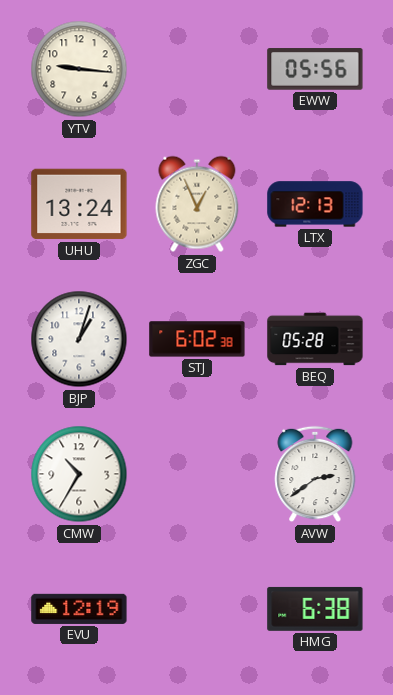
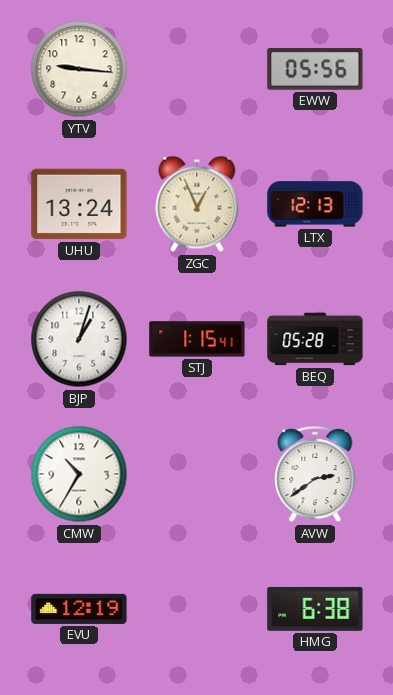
STJ: 6:02 -> 1:15
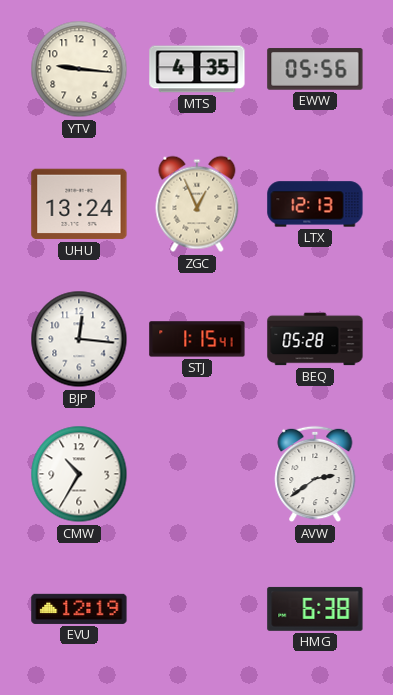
MTS: none -> 4:35
BJP: 1:03 -> 12:16
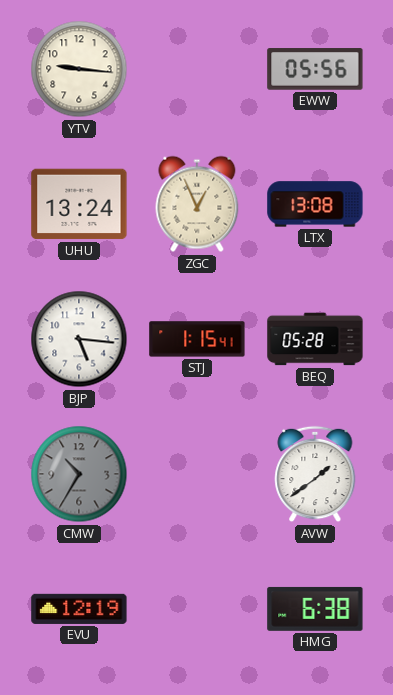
MTS: 4:35 -> none
LTX: 12:13 -> 13:08
BJP: 12:16 -> 5:16
CMW dial: white -> grey
AVW: 2:39 -> 1:39
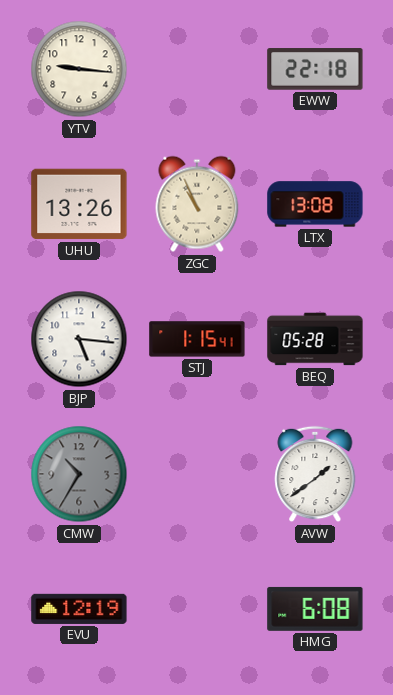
EWW: 05:56 -> 22:18
UHU: 13:24 -> 13:26
ZGC: 12:56 -> 10:56
HMG: 6:38 -> 6:08
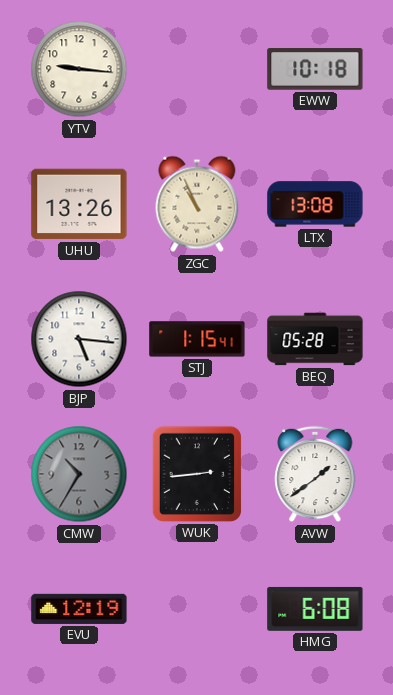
EWW: 22:18 -> 10:18
WUK: none -> 2:44
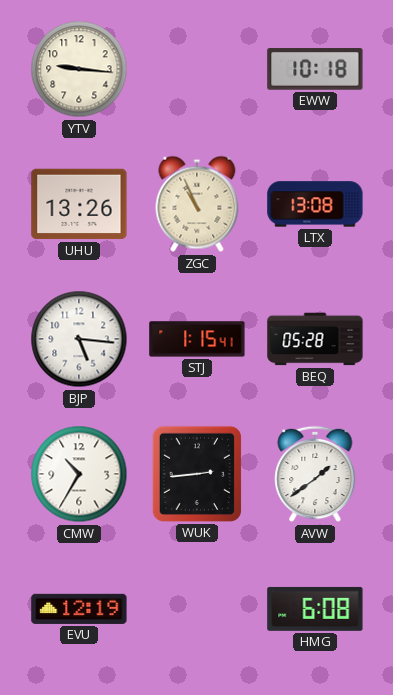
CMW dial: grey -> white
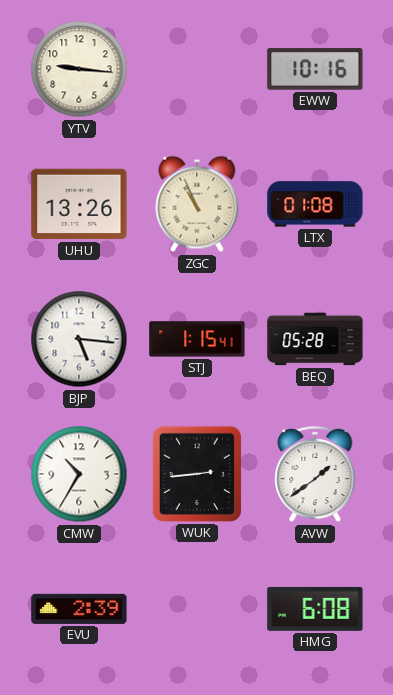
EWW: 10:18 -> 10:16
LTX: 13:08 -> 01:08
EVU: 12:19 -> 2:39
